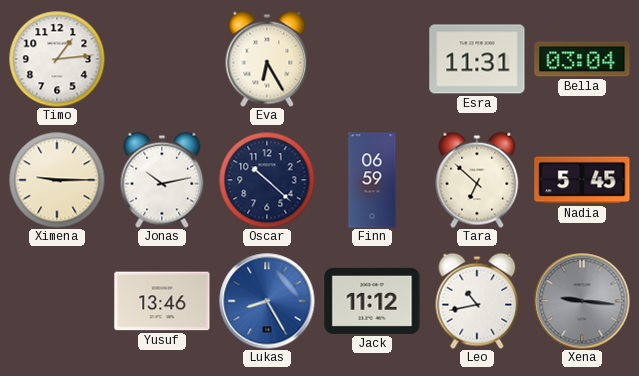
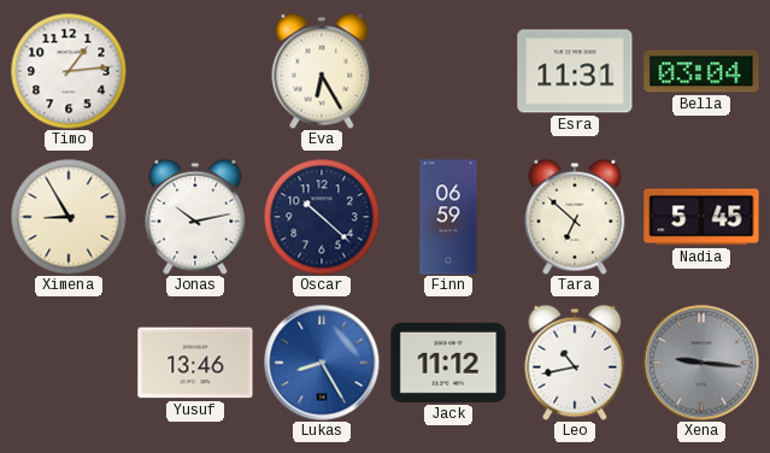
Ximena: 9:15 -> 8:55
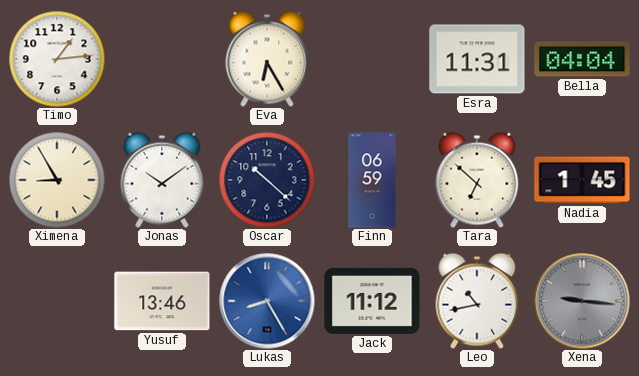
Bella: 03:04 -> 04:04
Jonas: 10:13 -> 10:09
Nadia: 5:45 -> 1:45
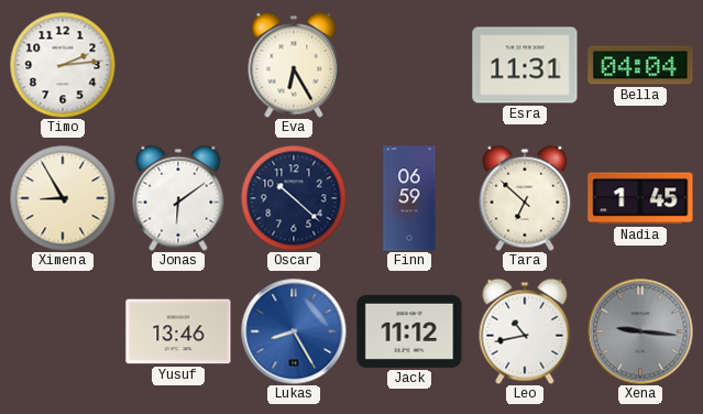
Timo: 1:14 -> 2:14
Jonas: 10:09 -> 6:09
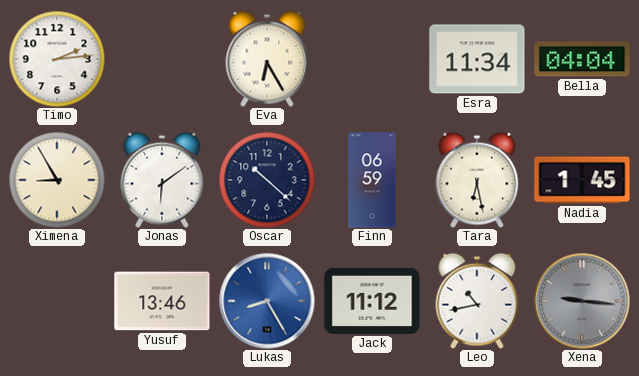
Esra: 11:31 -> 11:34
Tara: 6:52 -> 6:28
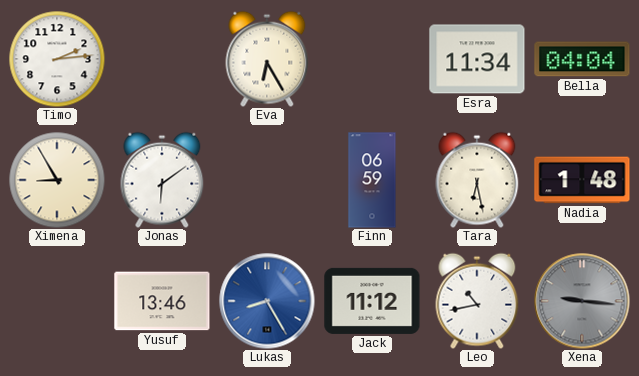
Oscar: 10:22 -> none
Nadia: 1:45 -> 1:48
